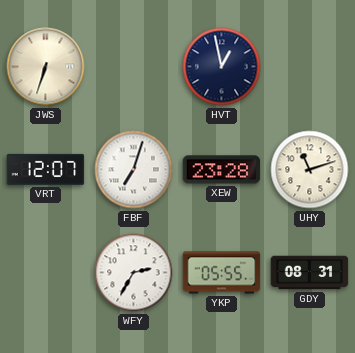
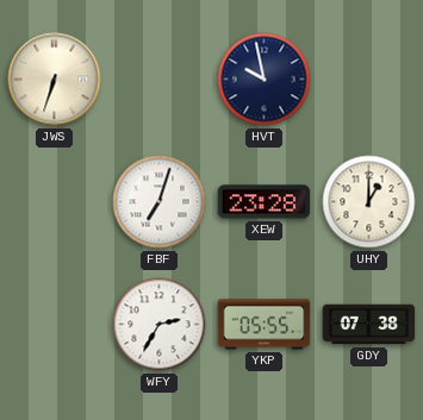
HVT: 12:58 -> 9:58
VRT: 12:07 -> none
UHY: 11:12 -> 1:00
GDY: 08:31 -> 07:38
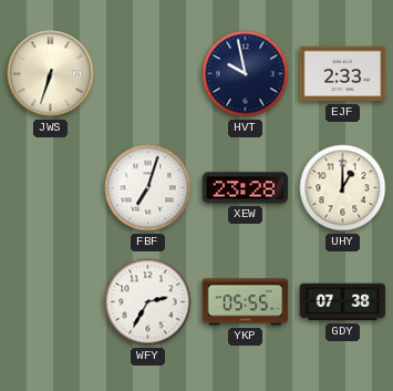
EJF: none -> 2:33
